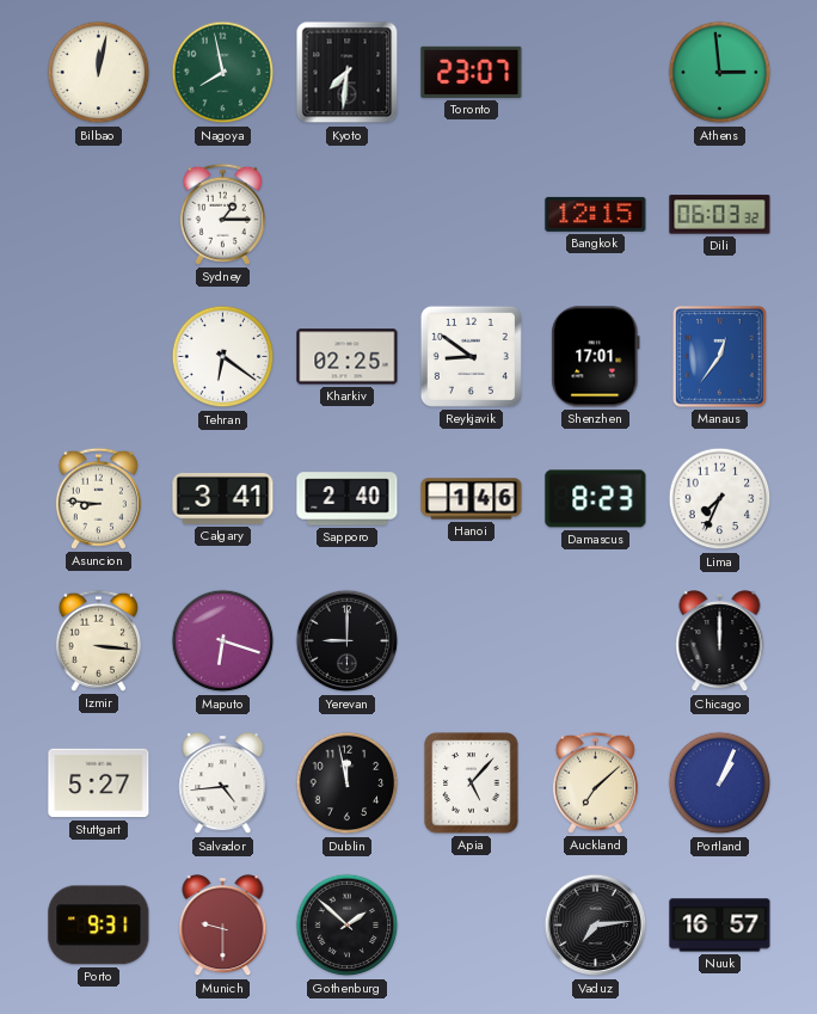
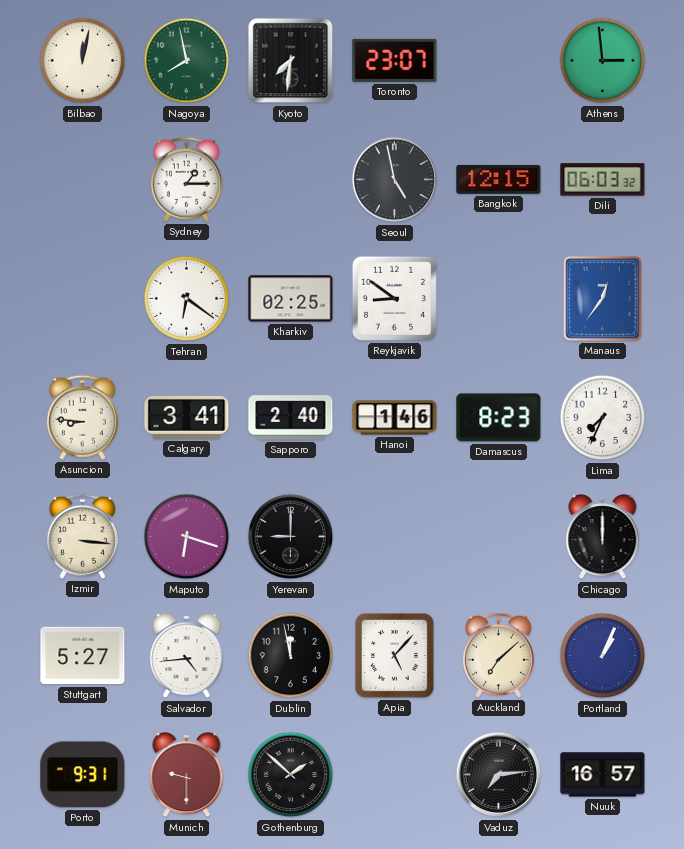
Seoul: none -> 4:58
Shenzhen: 17:01 -> none
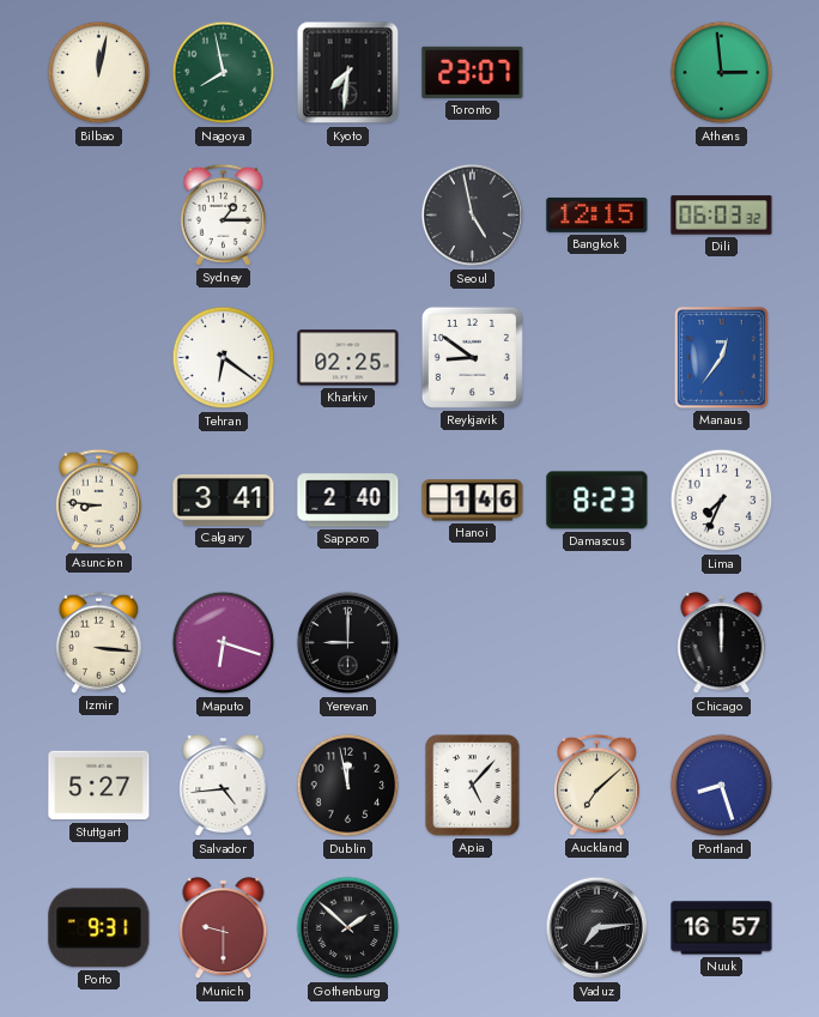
Portland: 1:04 -> 8:27
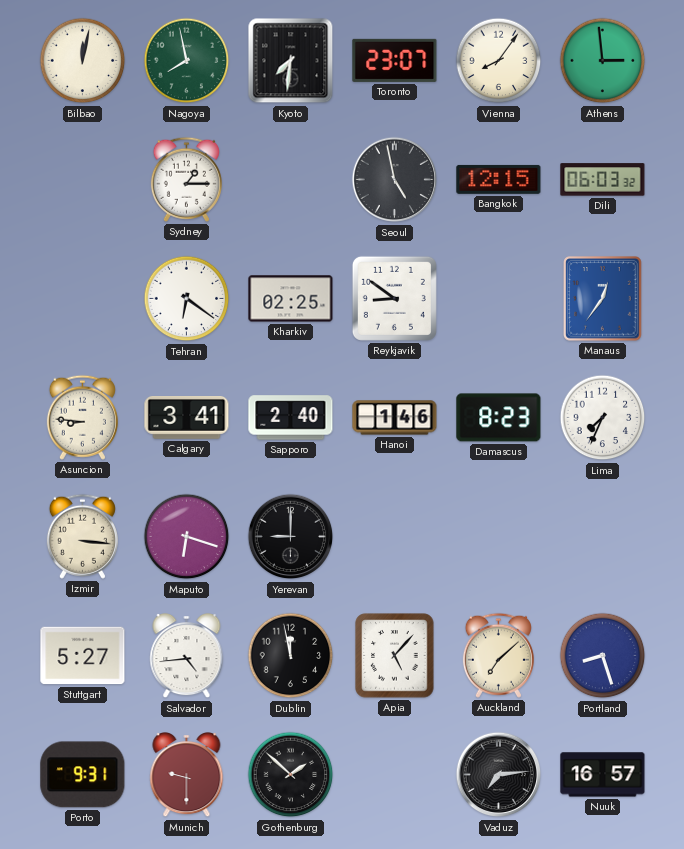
Vienna: none -> 8:06
Chicago: 12:00 -> none
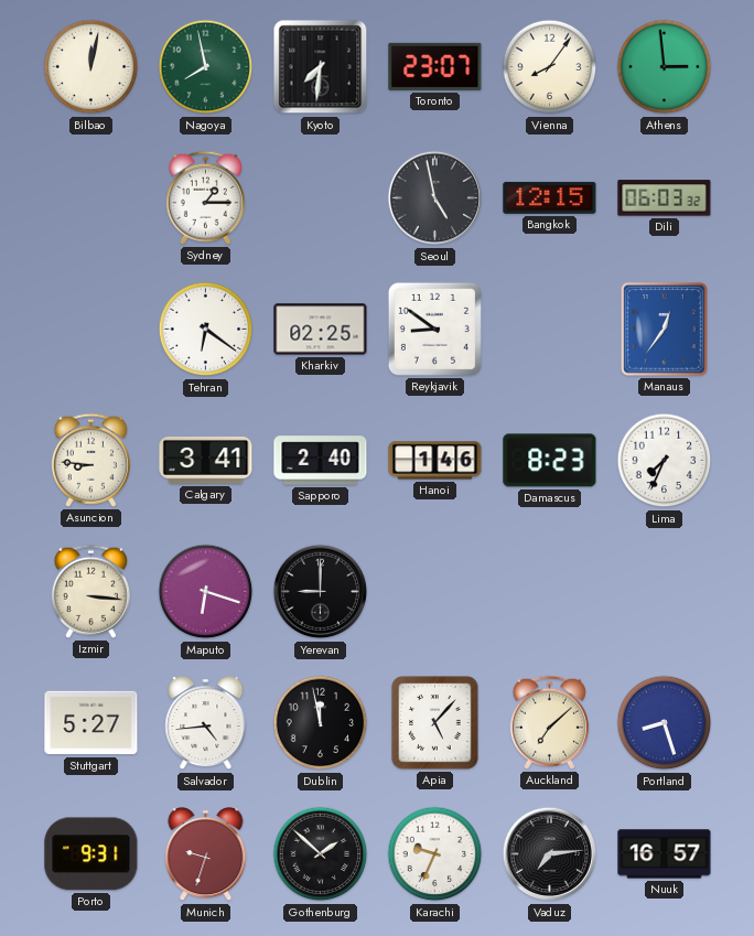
Munich: 9:30 -> 9:33
Karachi: none -> 9:34
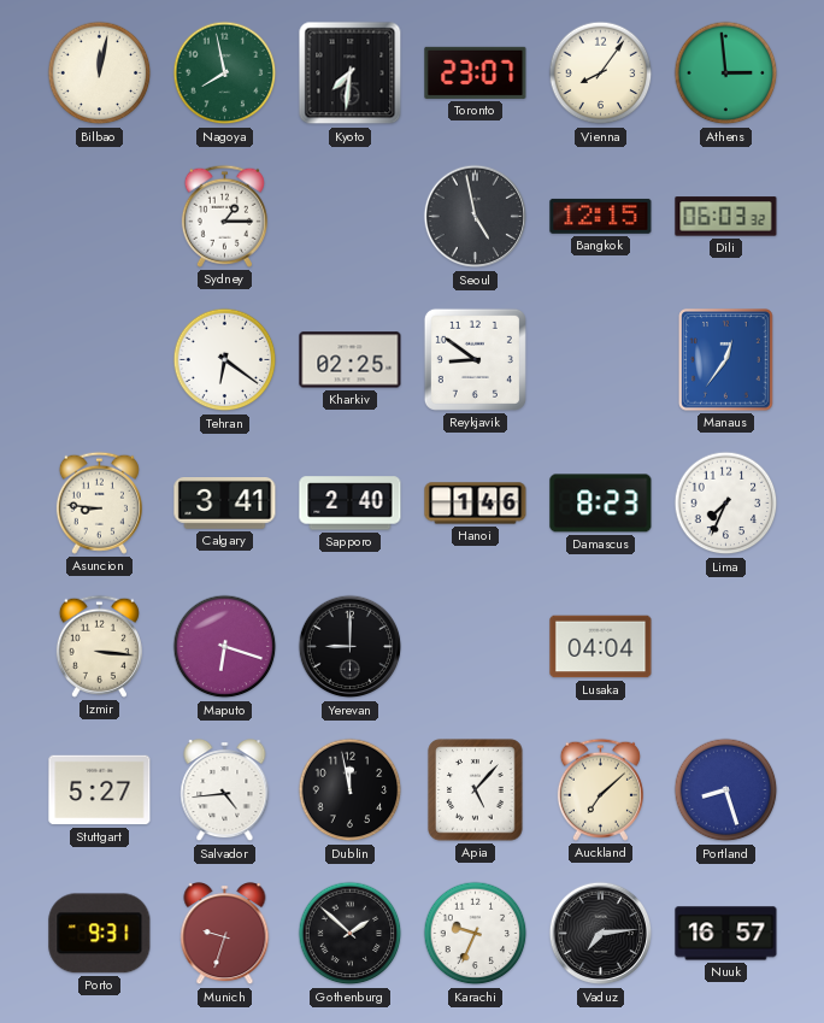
Lusaka: none -> 04:04
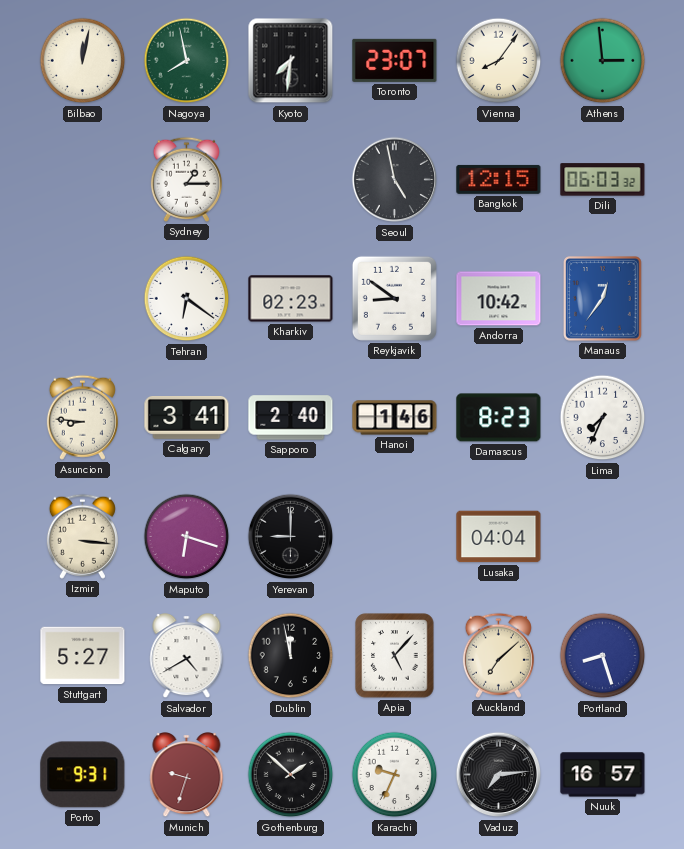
Kharkiv: 02:25 -> 02:23
Andorra: none -> 10:42
Salvador: 4:44 -> 4:40
